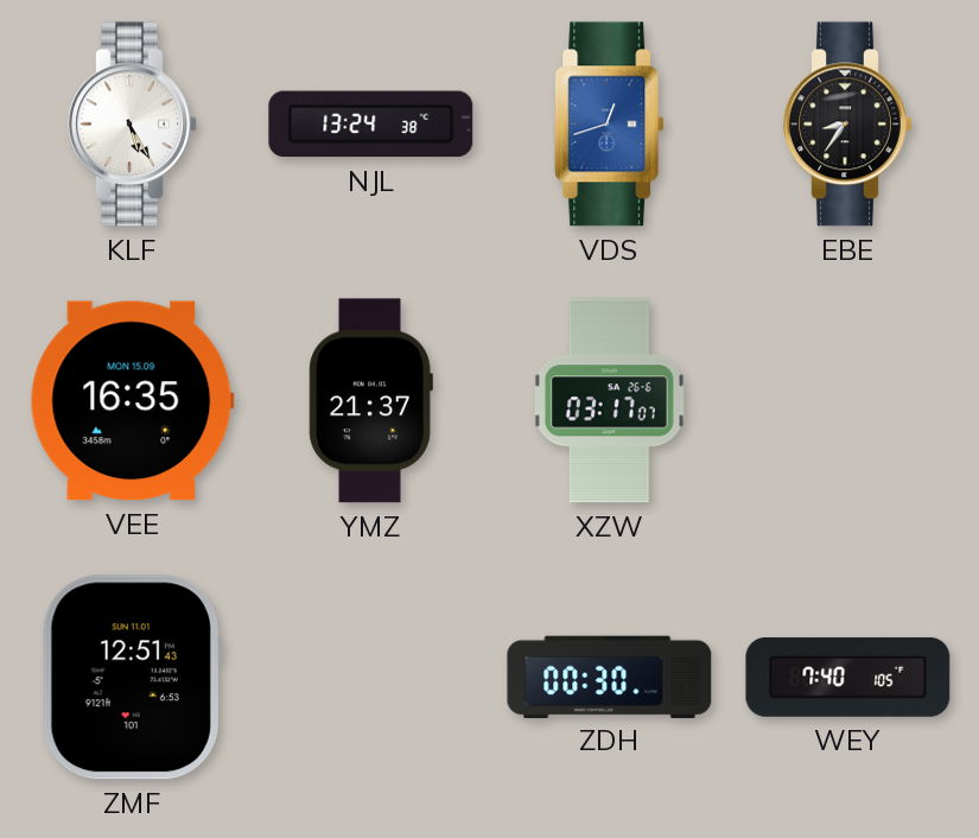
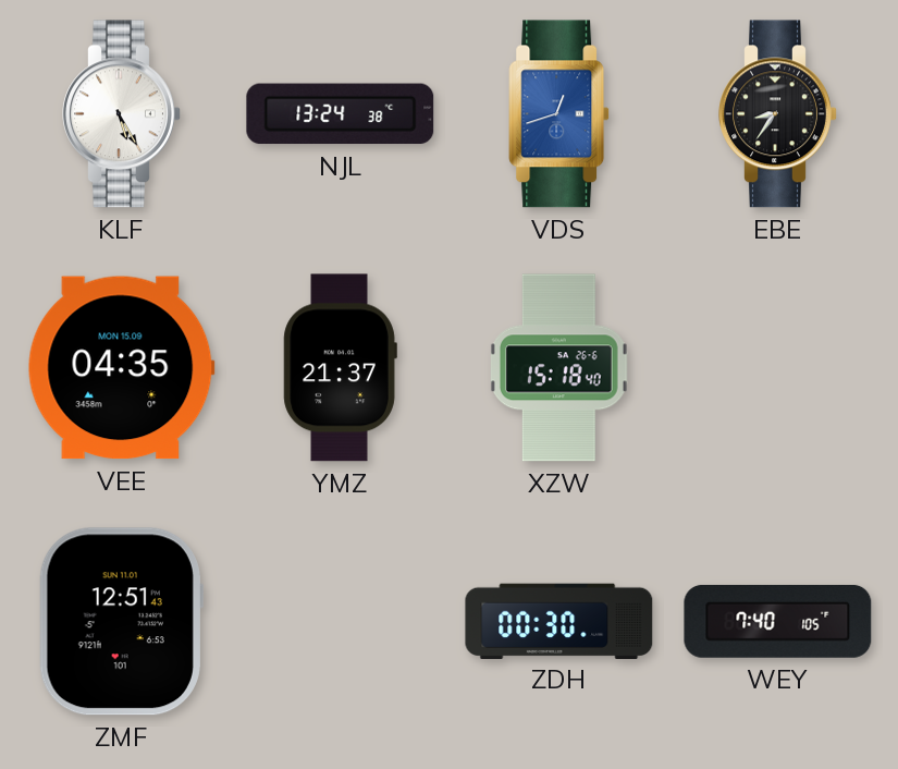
VEE: 16:35 -> 04:35
XZW: 03:17 -> 15:18
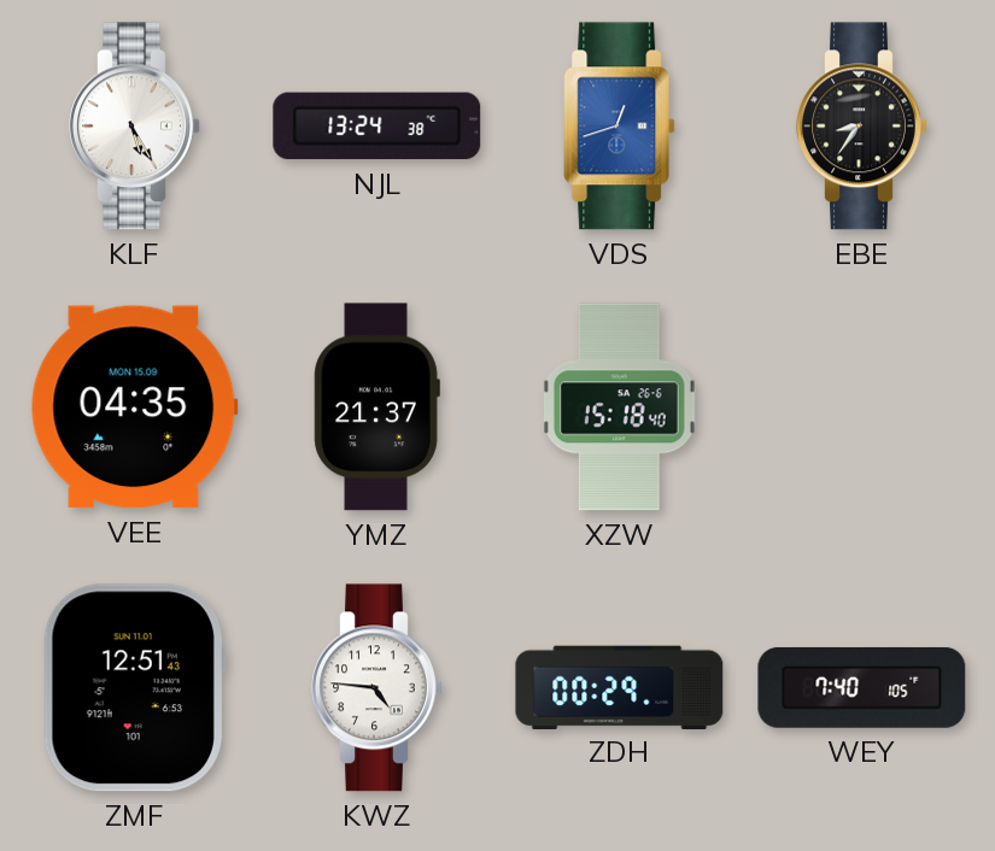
KWZ: none -> 4:46
ZDH: 00:30 -> 00:29
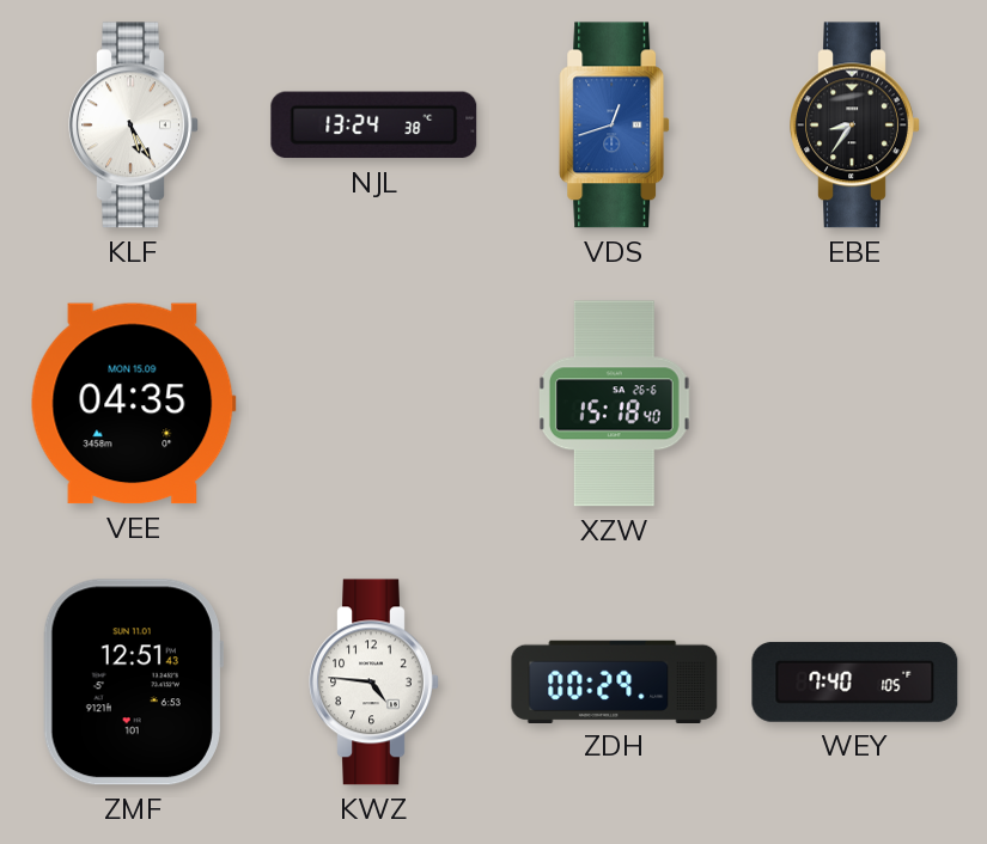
YMZ: 21:37 -> none
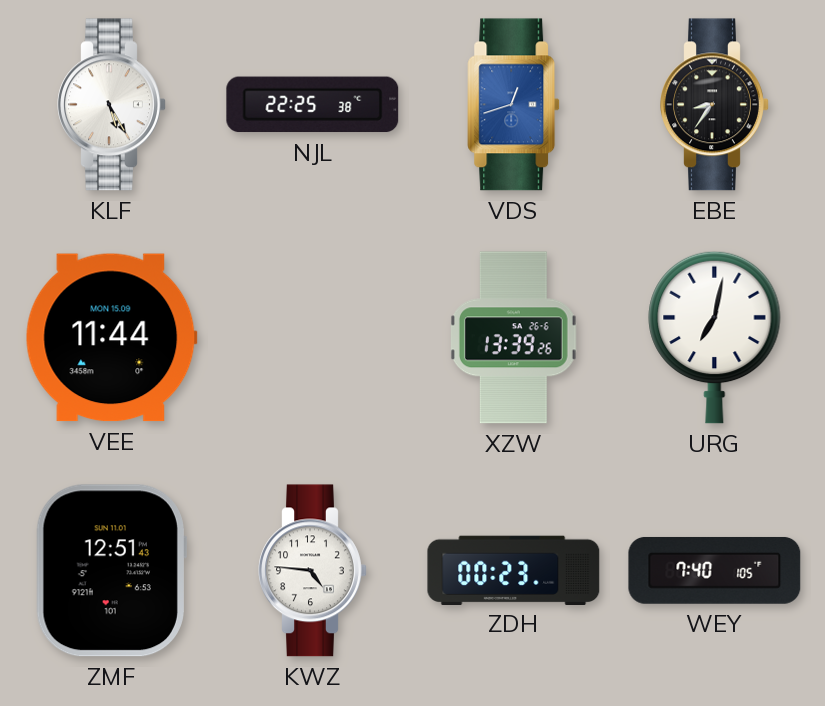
NJL: 13:24 -> 22:25
VEE: 04:35 -> 11:44
XZW: 15:18 -> 13:39
URG: none -> 7:02
ZDH: 00:29 -> 00:23
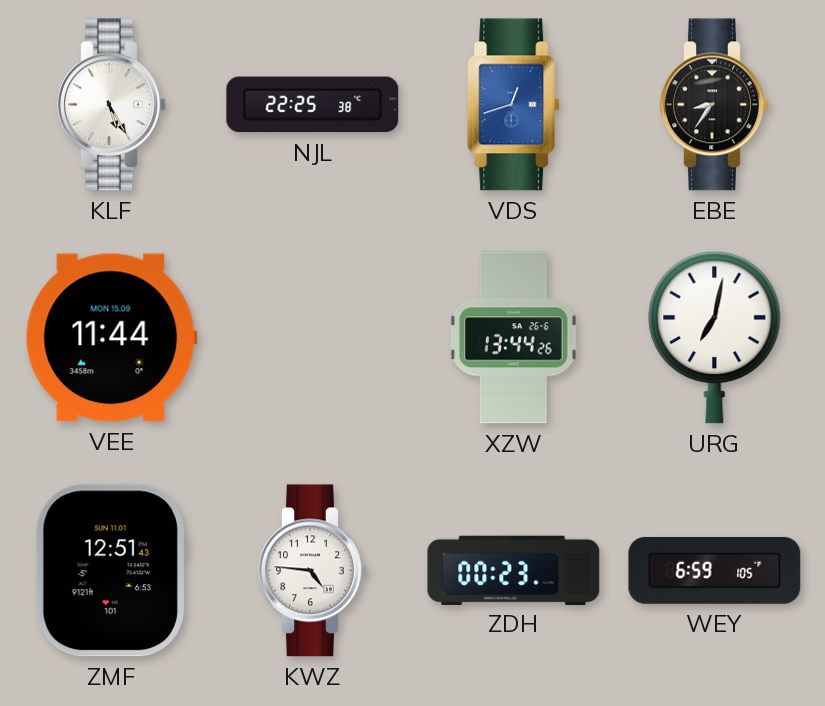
XZW: 13:39 -> 13:44
WEY: 7:40 -> 6:59
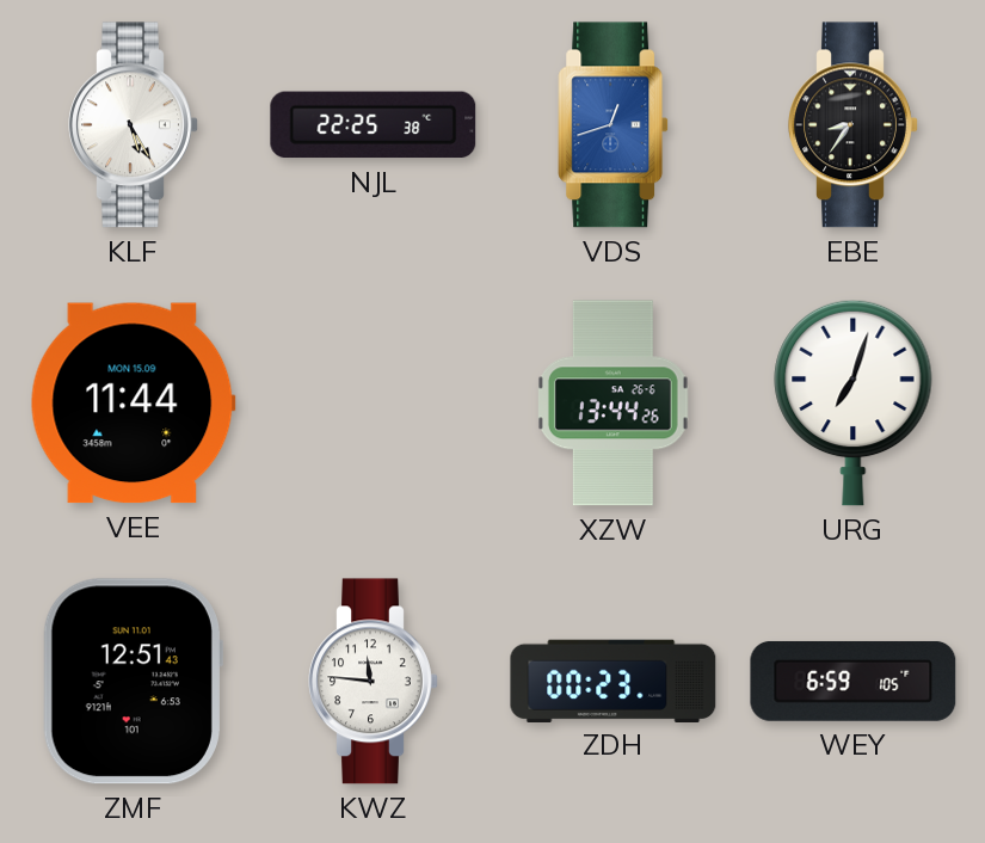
URG: 7:02 -> 7:03
KWZ: 4:46 -> 11:46
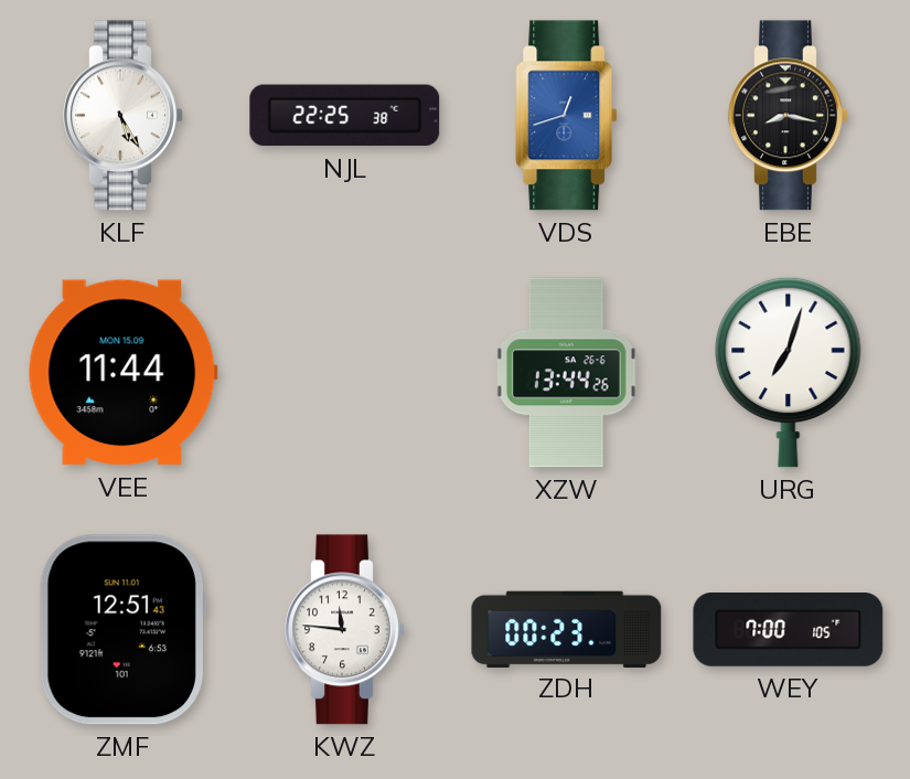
EBE: 8:36 -> 8:17
WEY: 6:59 -> 7:00
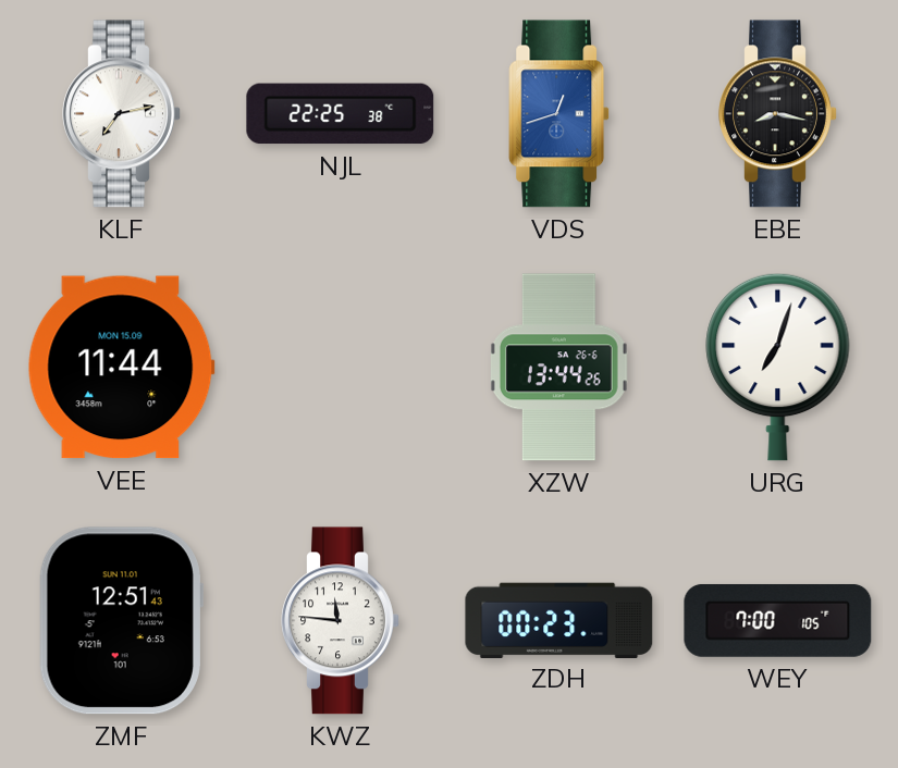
KLF: 5:25 -> 7:13
